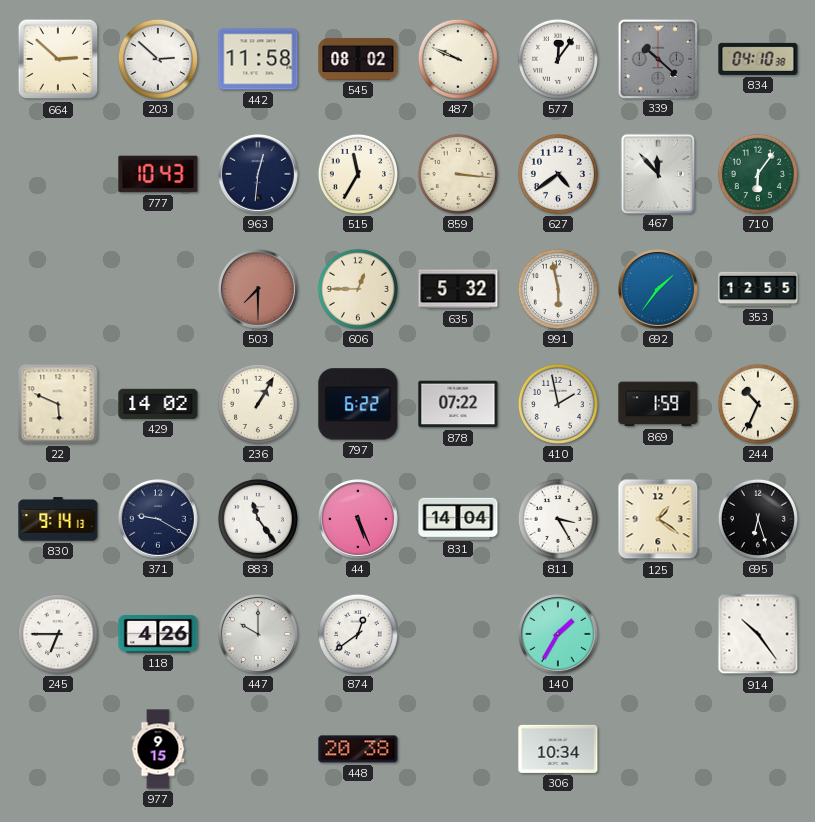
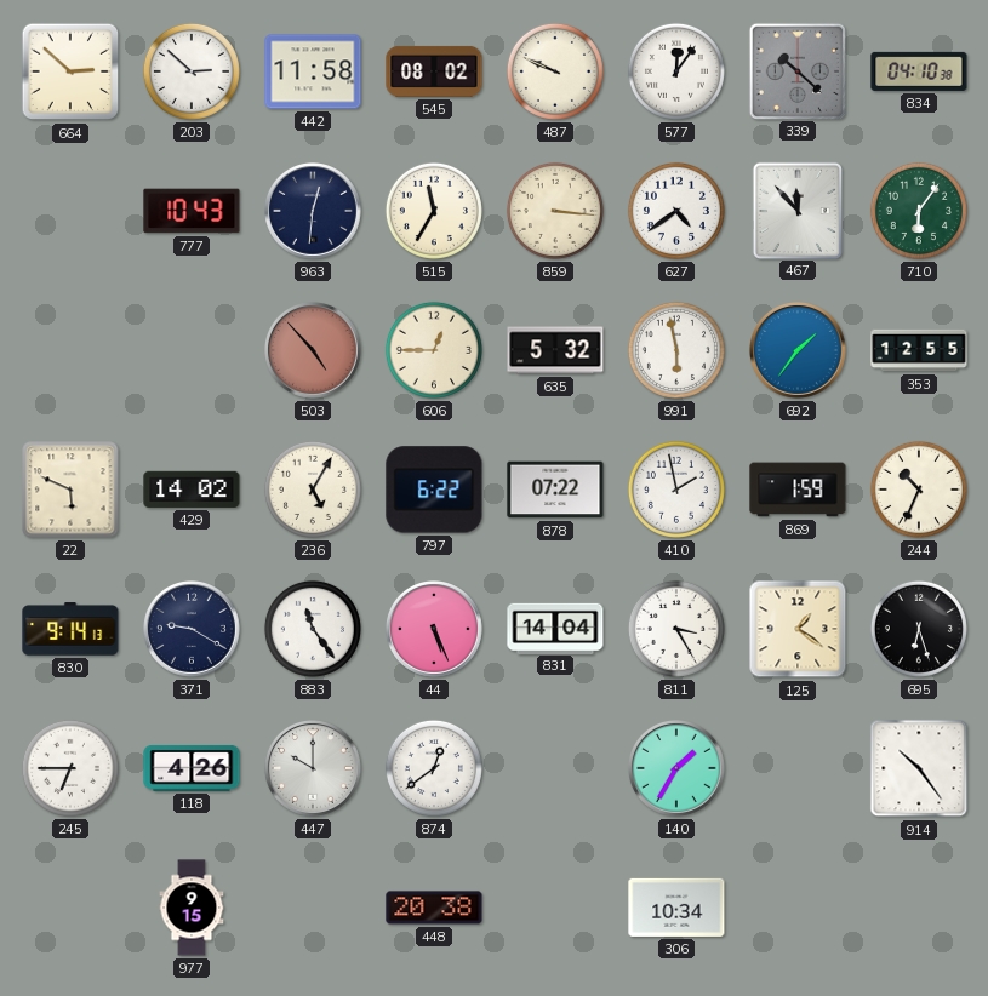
503: 7:30 -> 4:53
236: 1:05 -> 5:05
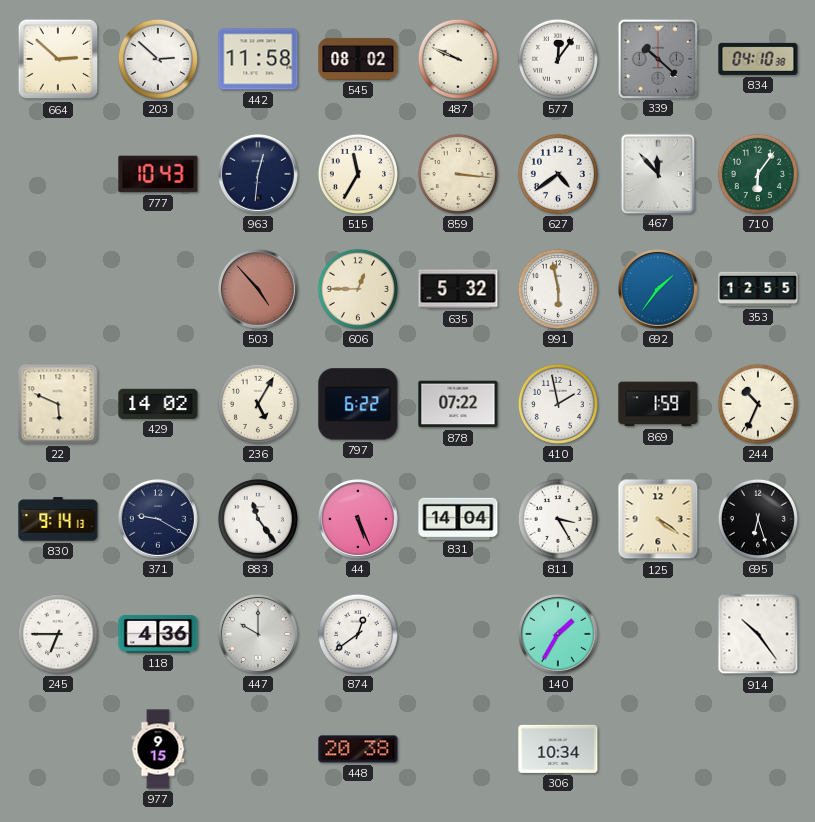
125: 1:21 -> 4:21
118: 4:26 -> 4:36
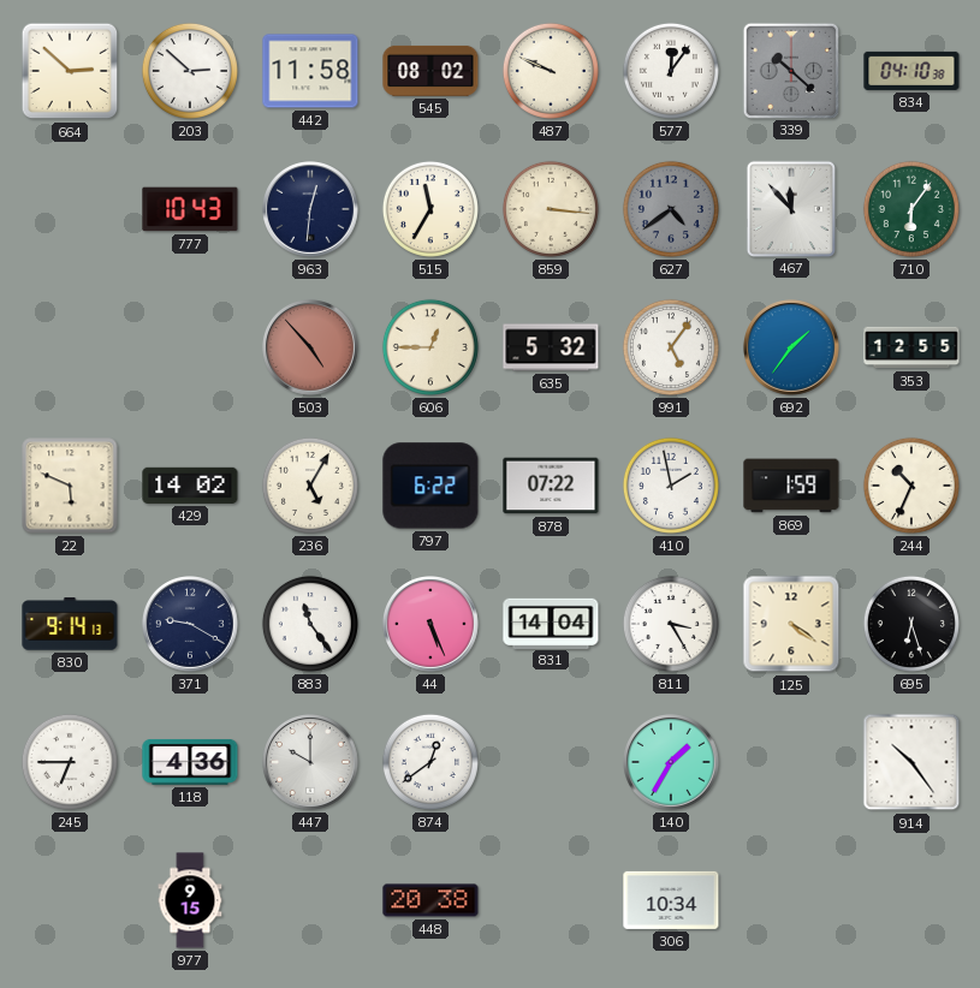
627 dial: white -> grey
991: 5:58 -> 5:06
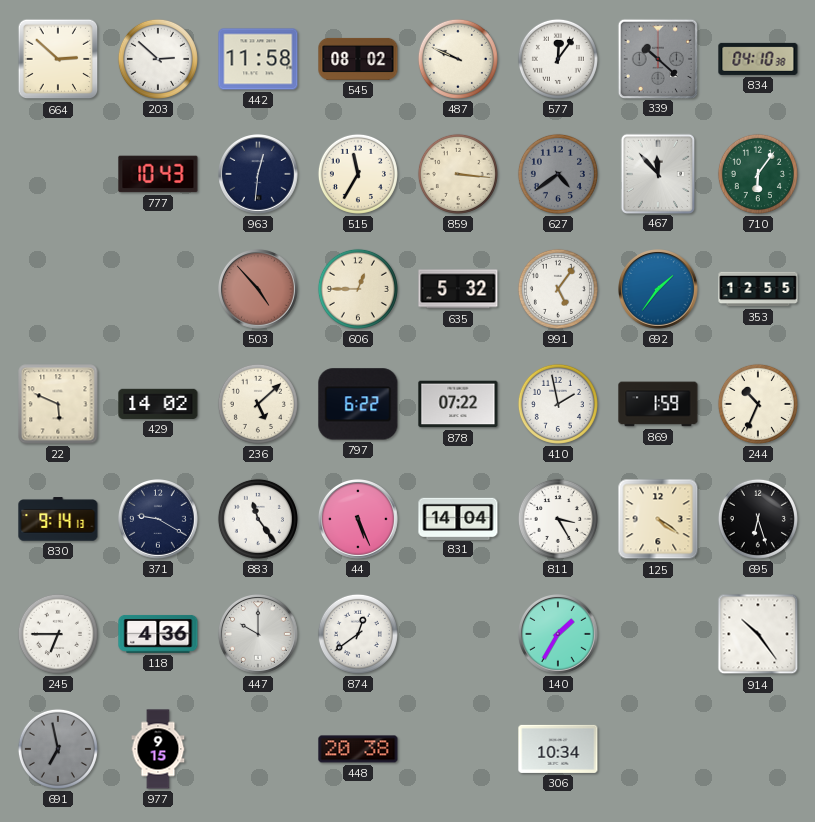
236: 5:05 -> 5:08
691: none -> 6:58
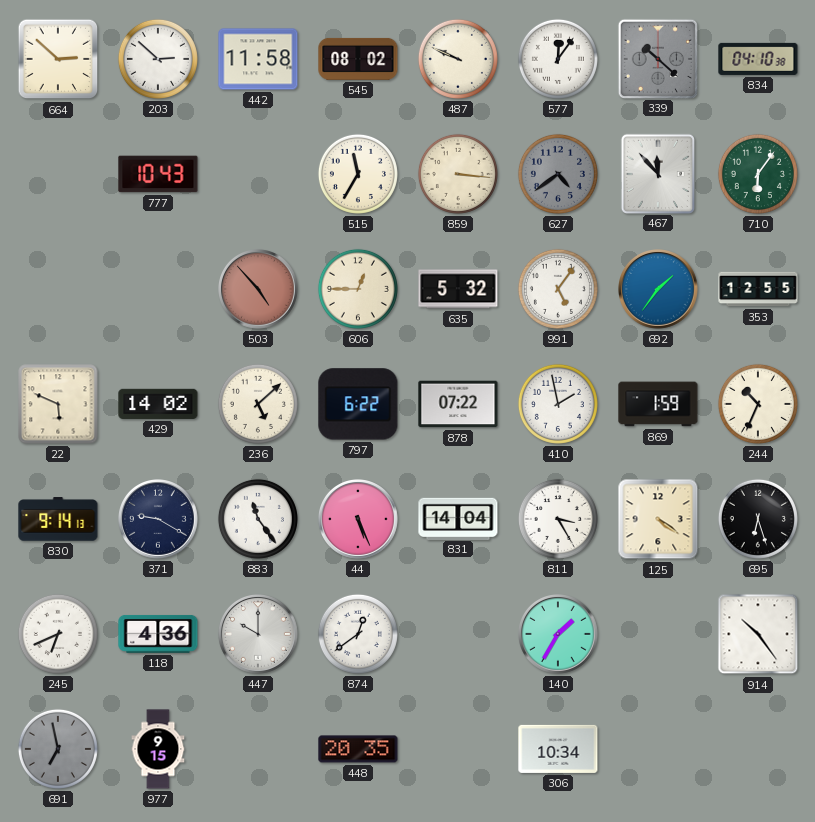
963: 12:31 -> none
245: 6:45 -> 6:41
448: 20:38 -> 20:35
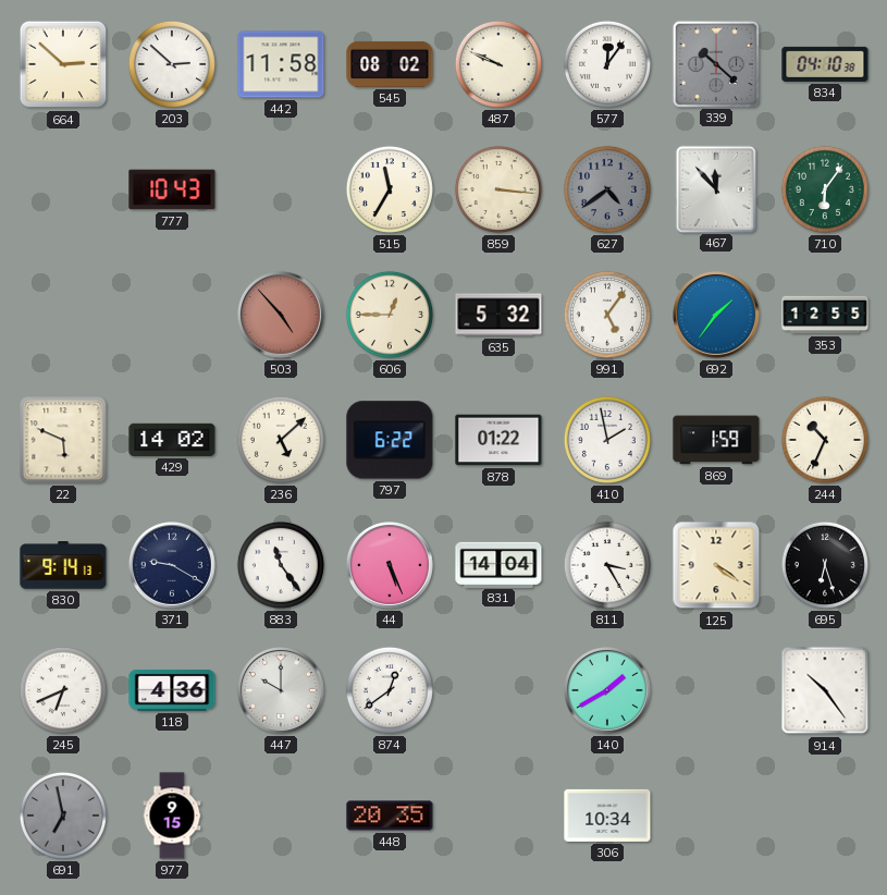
878: 07:22 -> 01:22
140: 1:35 -> 1:40
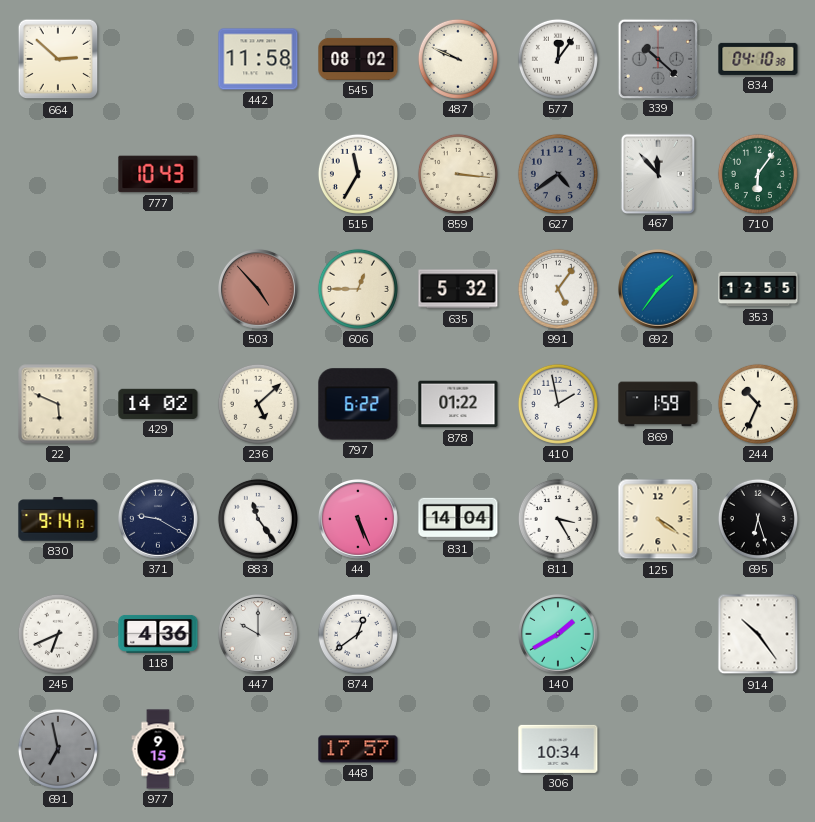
203: 2:52 -> none
448: 20:35 -> 17:57
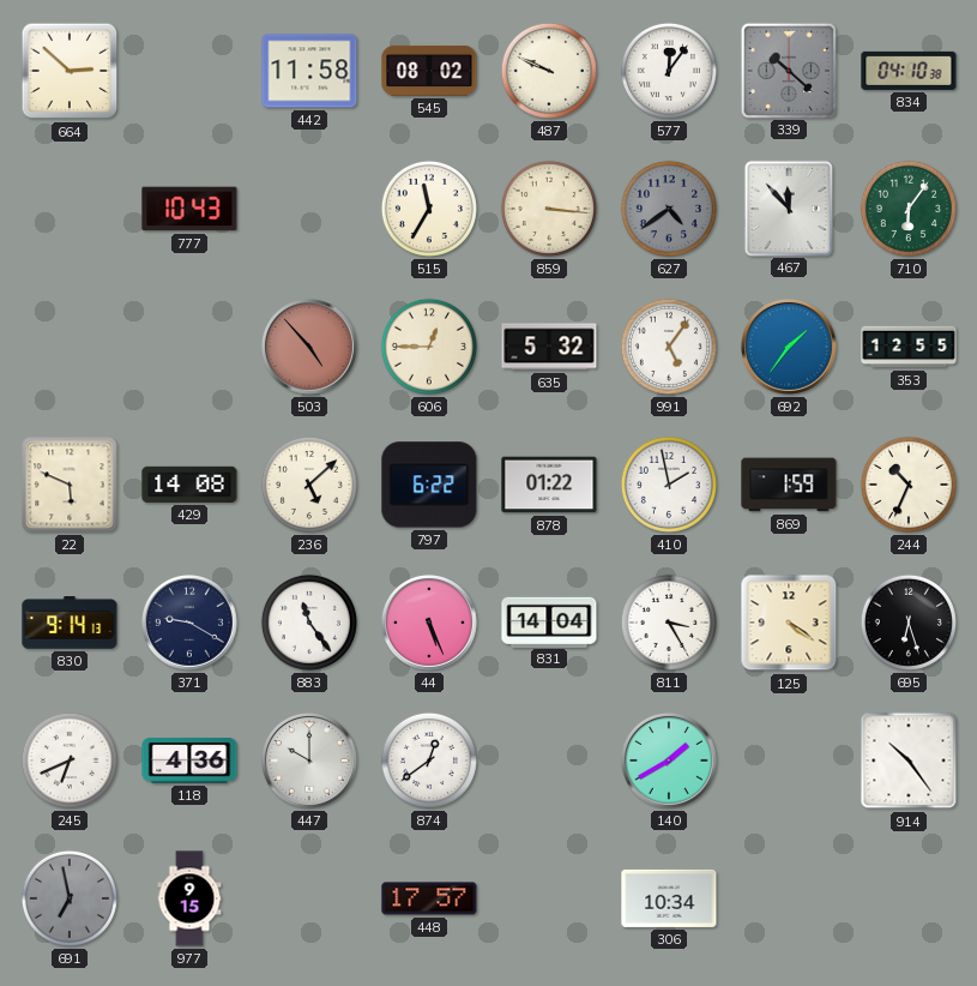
429: 14:02 -> 14:08
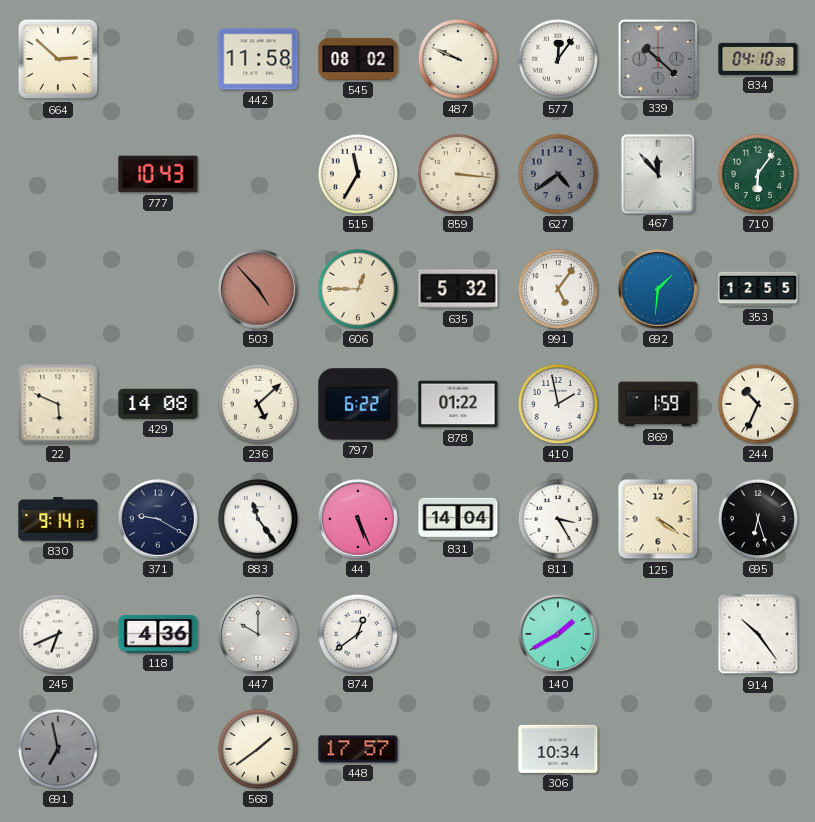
692: 1:36 -> 1:31
977: 9:15 -> none
568: none -> 1:39
